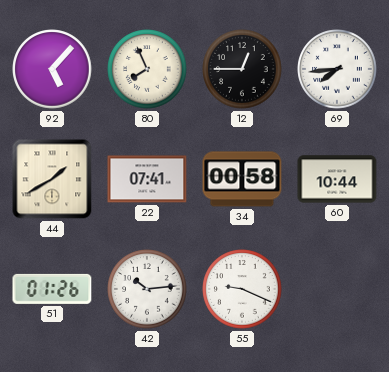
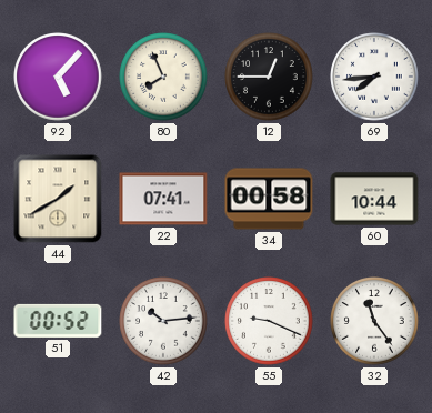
51: 01:26 -> 00:52
32: none -> 11:24
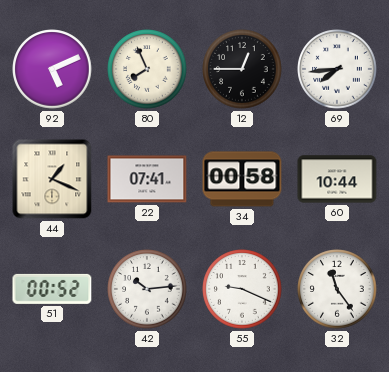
92: 5:07 -> 5:11
44: 1:40 -> 1:19
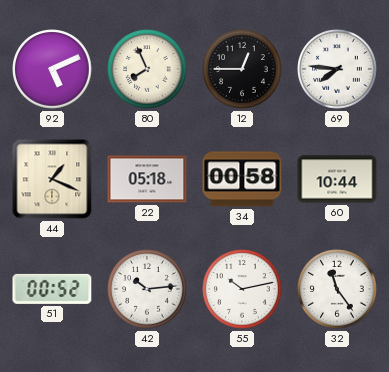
69: 7:44 -> 7:46
22: 07:41 -> 05:18
55: 9:19 -> 10:13
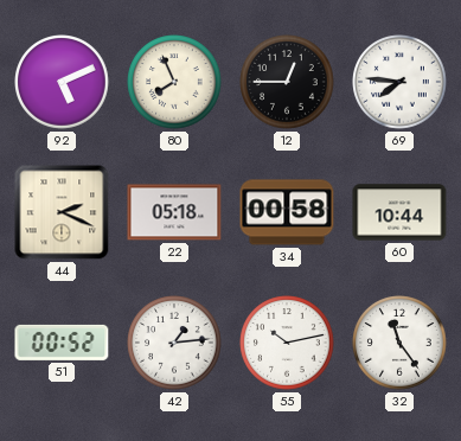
44: 1:19 -> 2:19
42: 10:14 -> 1:14
